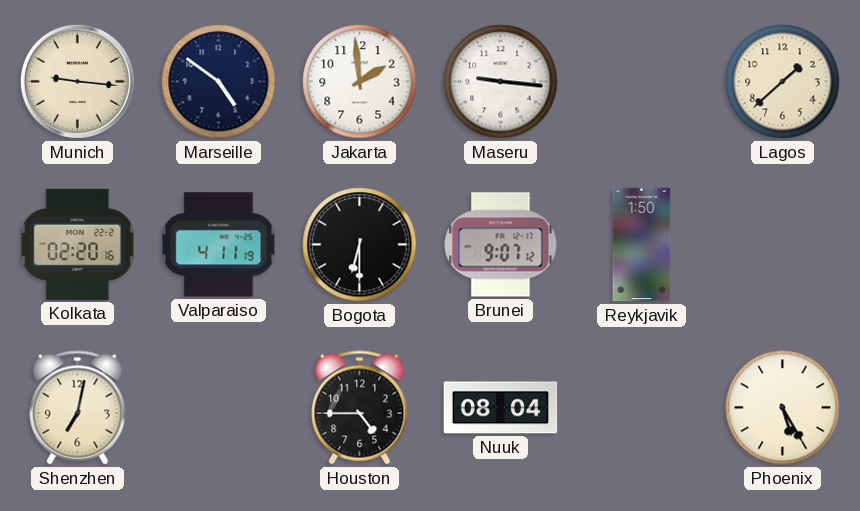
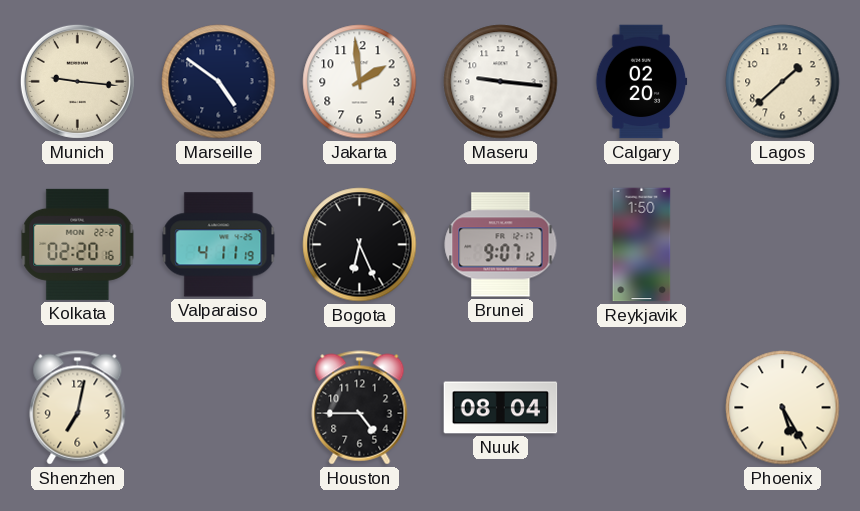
Calgary: none -> 02:20
Bogota: 6:30 -> 6:26
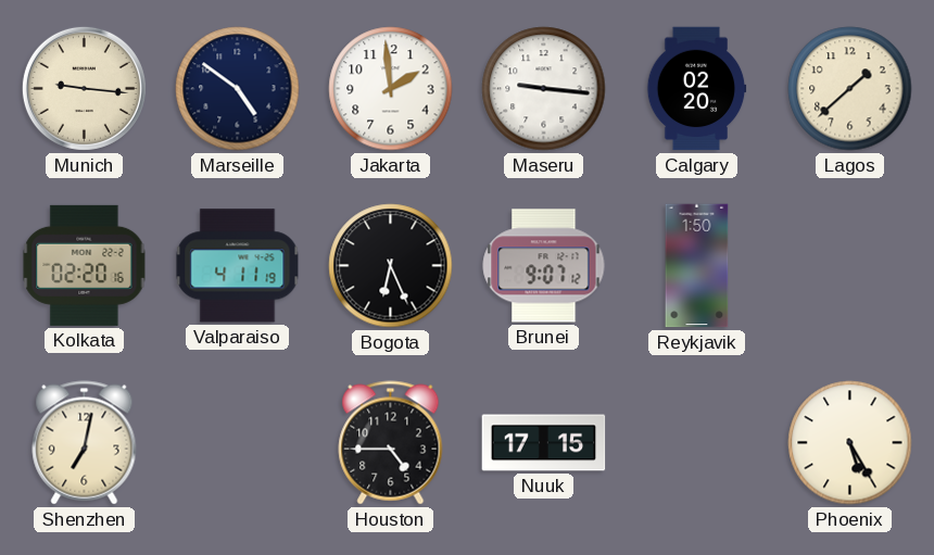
Nuuk: 08:04 -> 17:15
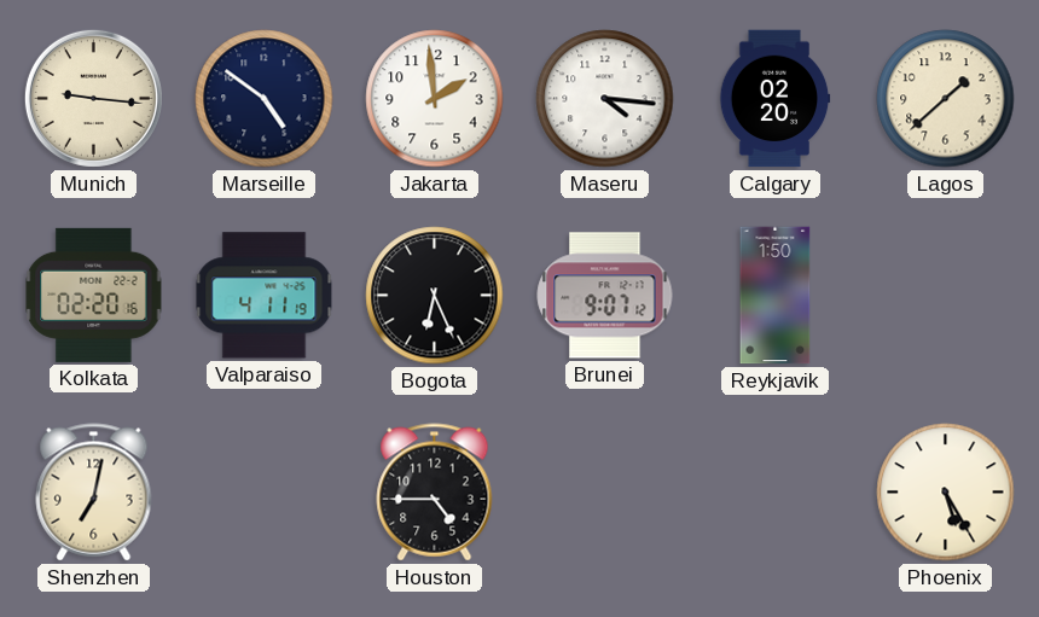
Maseru: 9:16 -> 4:16
Nuuk: 17:15 -> none
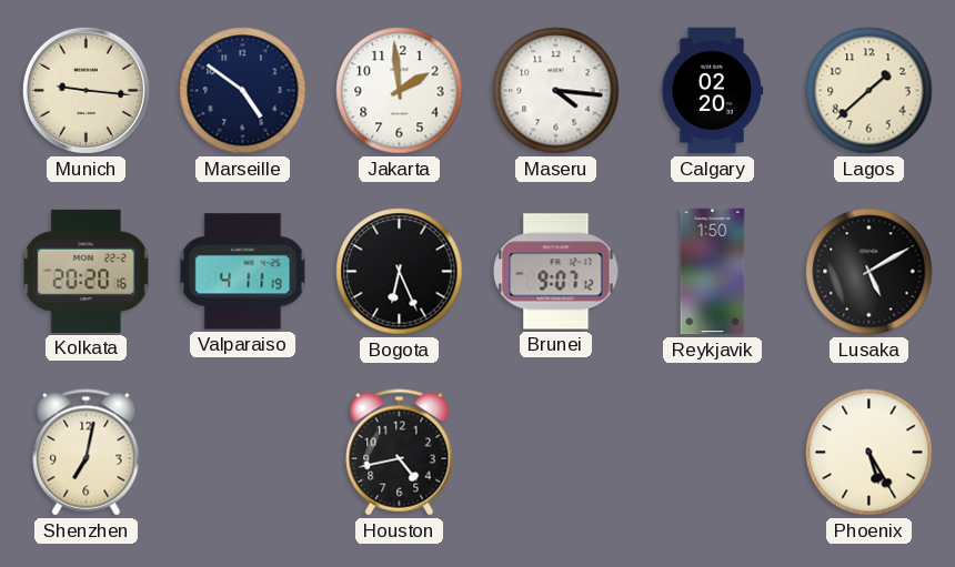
Kolkata: 02:20 -> 20:20
Lusaka: none -> 5:10
Houston: 4:45 -> 4:43
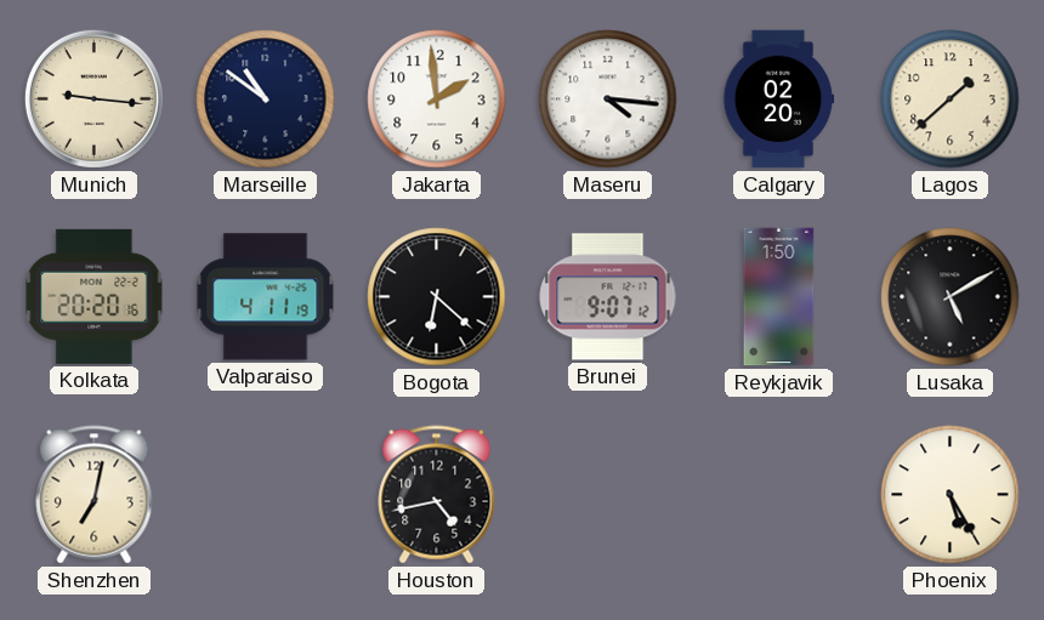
Marseille: 4:51 -> 10:51
Bogota: 6:26 -> 6:22
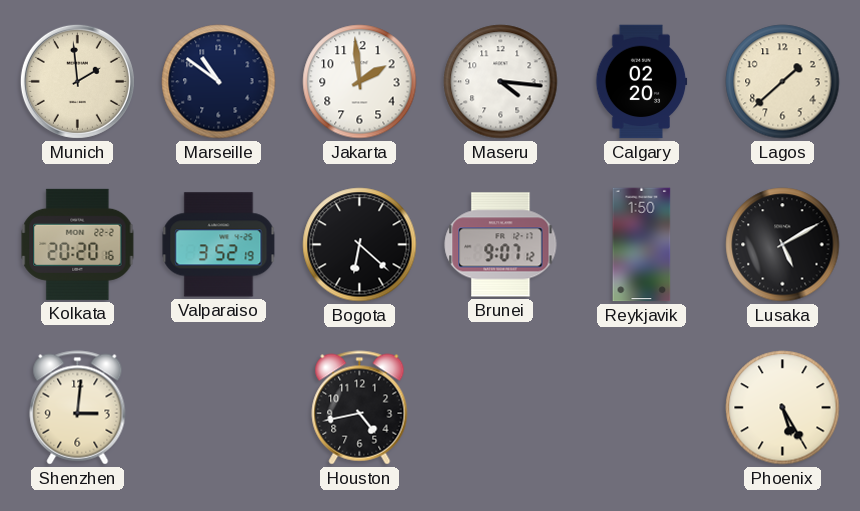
Munich: 9:16 -> 1:59
Valparaiso: 4:11 -> 3:52
Shenzhen: 7:02 -> 3:01
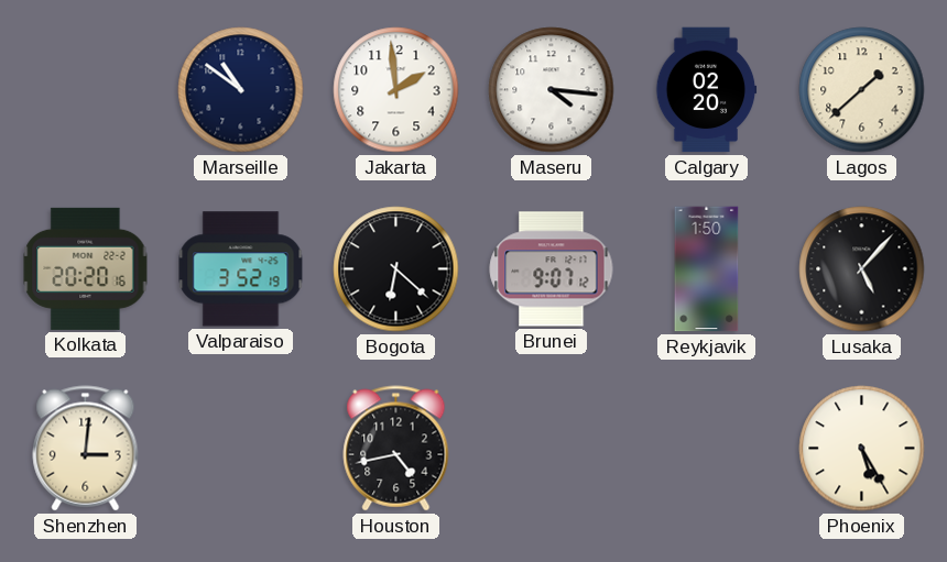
Munich: 1:59 -> none
Lusaka: 5:10 -> 5:07
